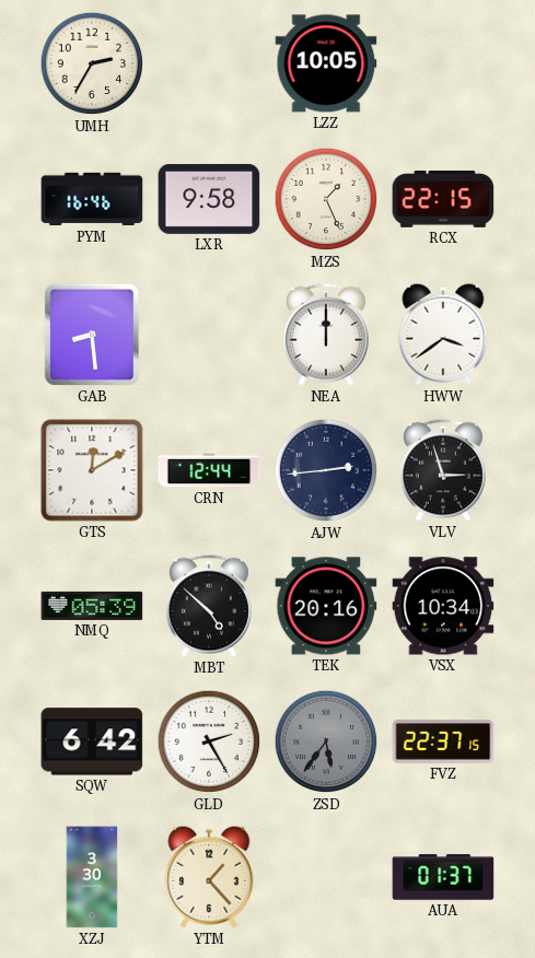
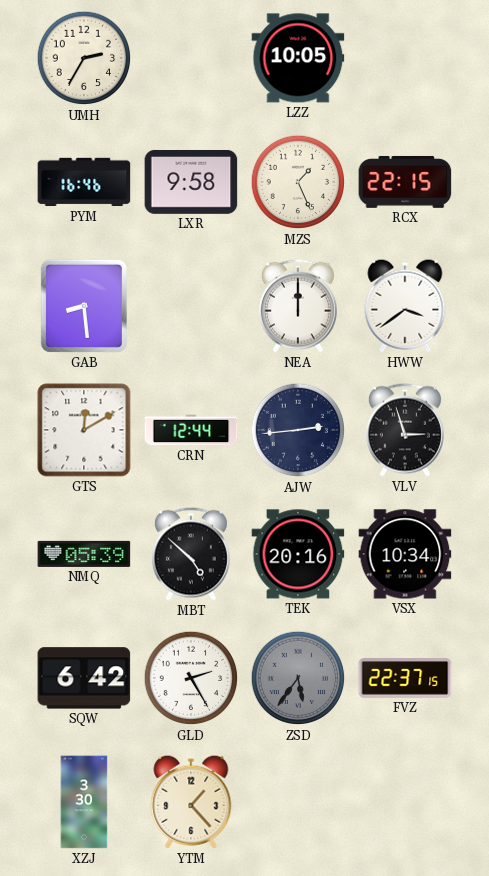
AUA: 01:37 -> none
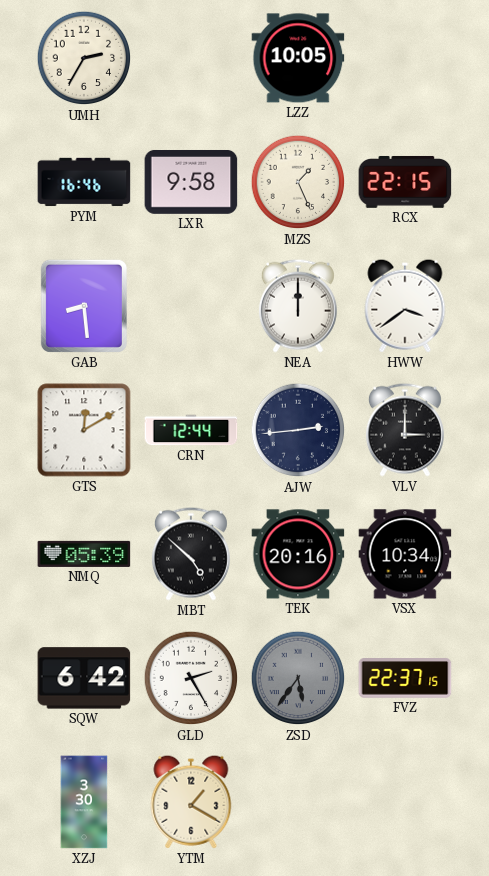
VLV: 2:57 -> 3:00
YTM: 1:23 -> 1:20
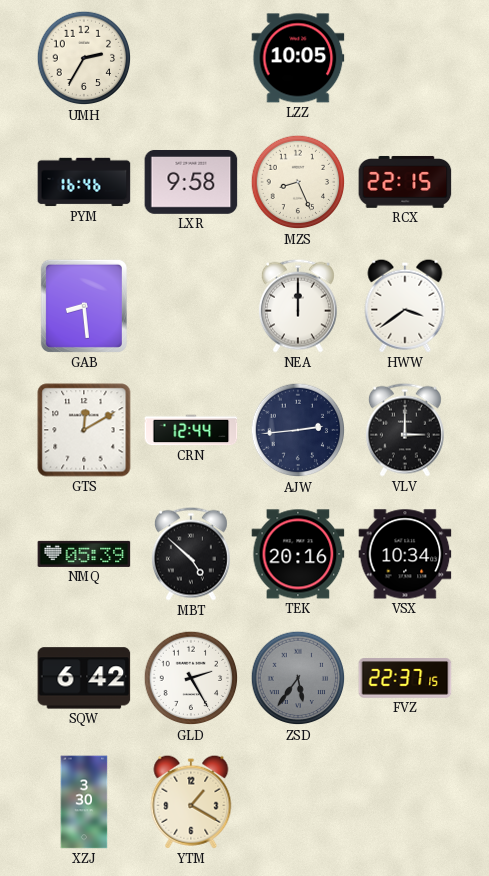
MZS: 1:26 -> 8:26
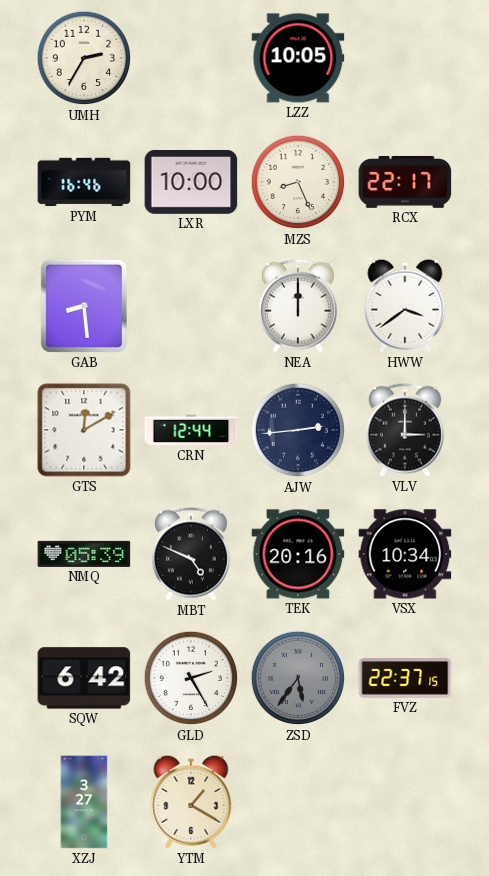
LXR: 9:58 -> 10:00
RCX: 22:15 -> 22:17
MBT: 4:52 -> 4:49
XZJ: 3:30 -> 3:27
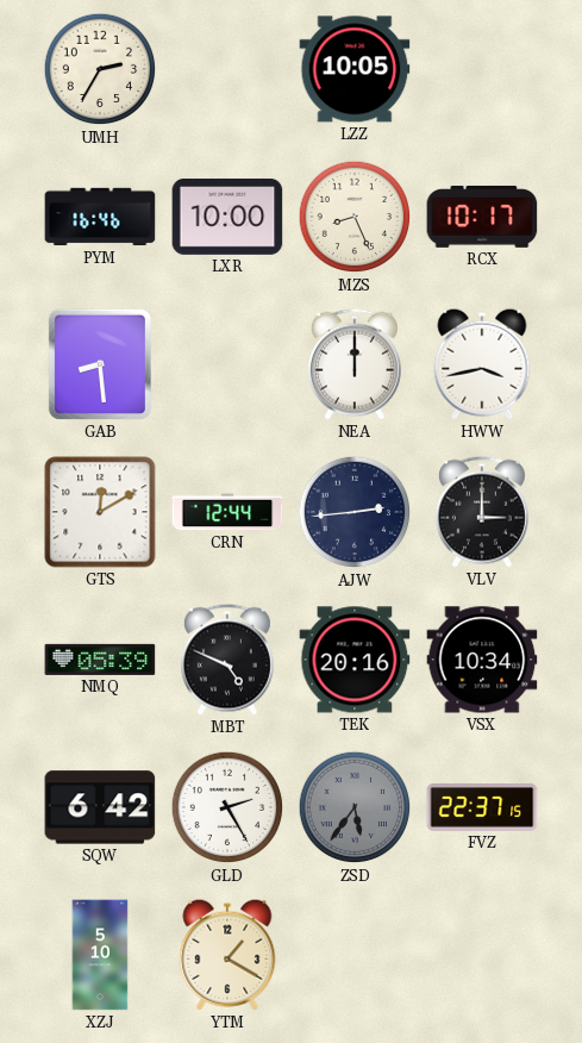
RCX: 22:17 -> 10:17
HWW: 3:39 -> 3:43
XZJ: 3:27 -> 5:10
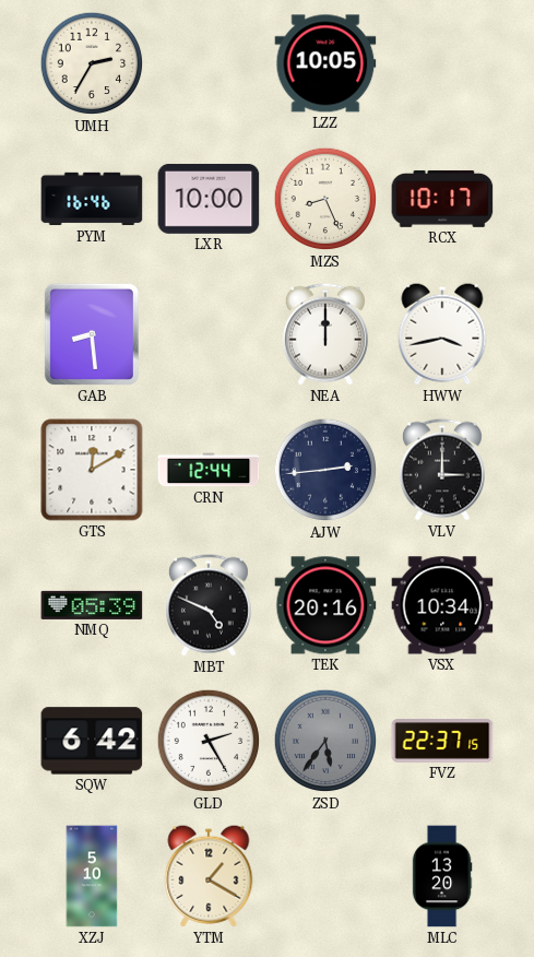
MLC: none -> 13:20
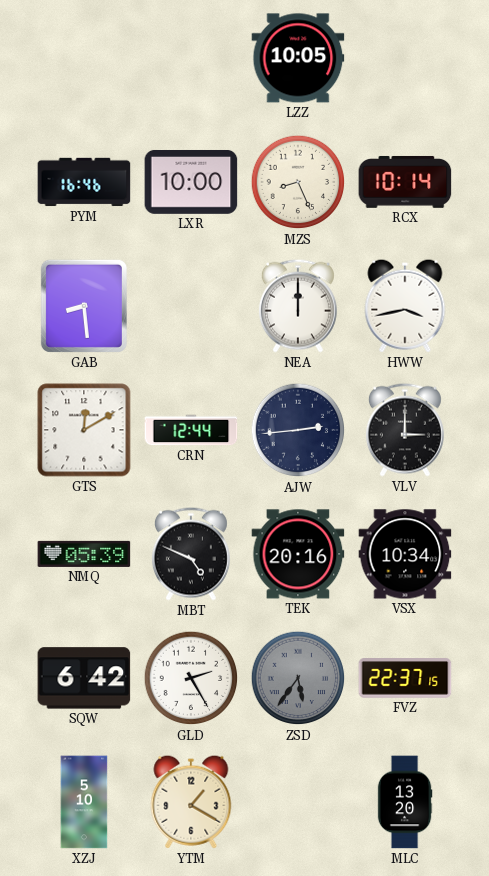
UMH: 2:35 -> none
RCX: 10:17 -> 10:14
